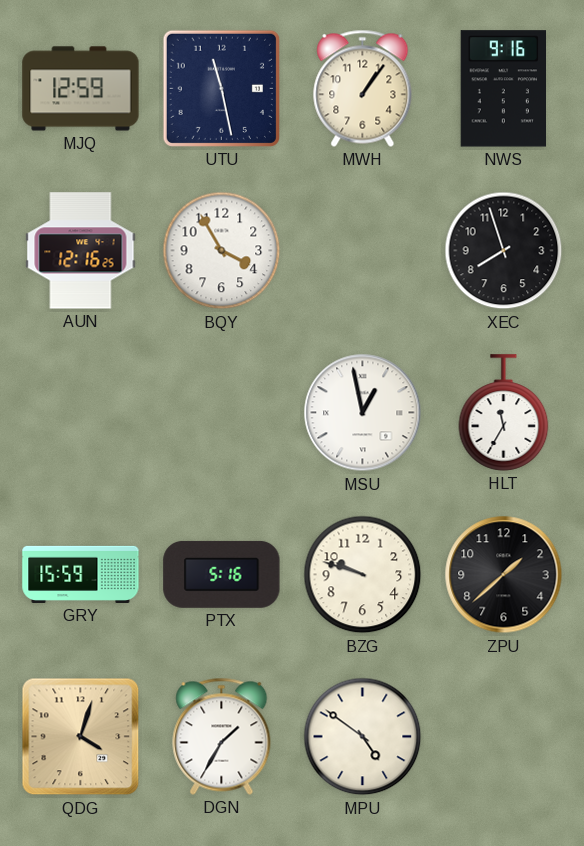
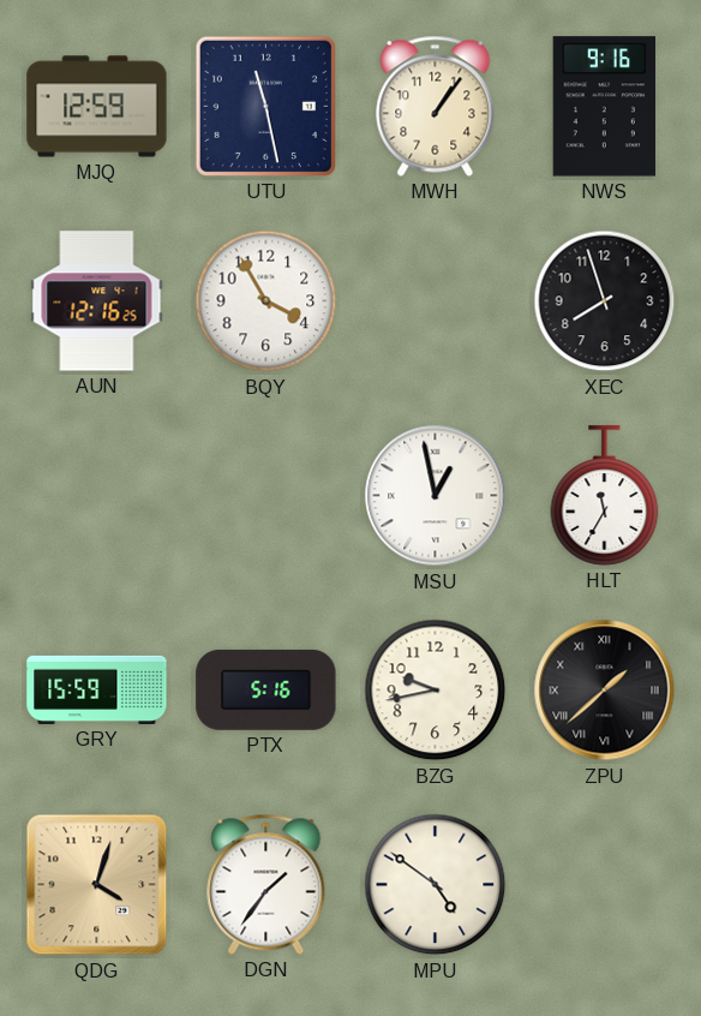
BZG: 9:48 -> 9:43
ZPU numerals: Arabic -> Roman
DGN: 1:35 -> 1:36
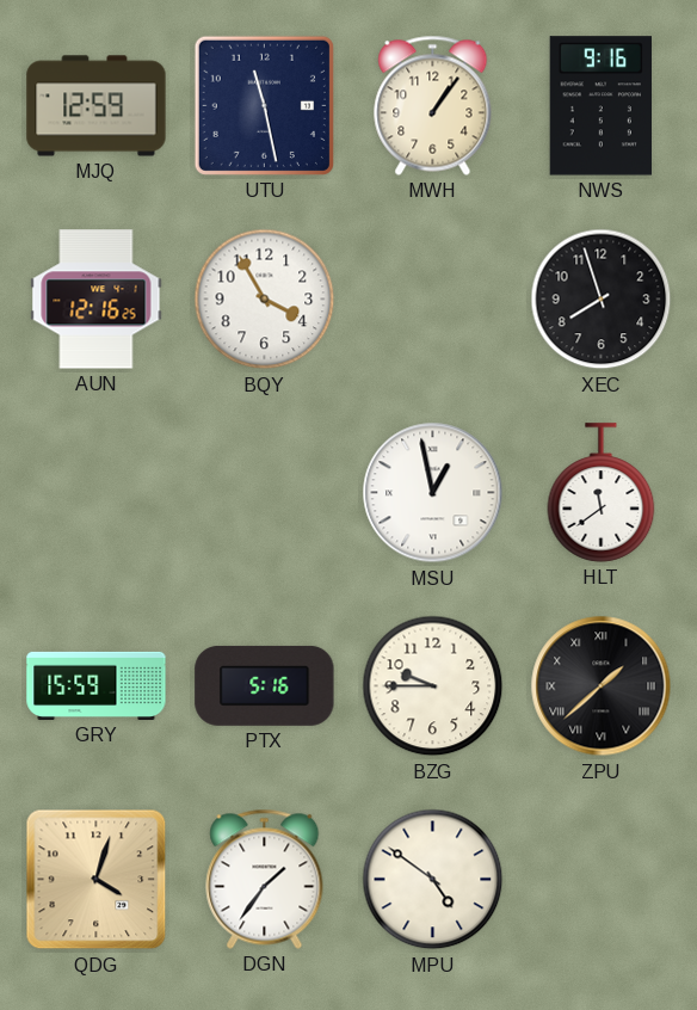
HLT: 11:35 -> 11:39
BZG: 9:43 -> 9:45
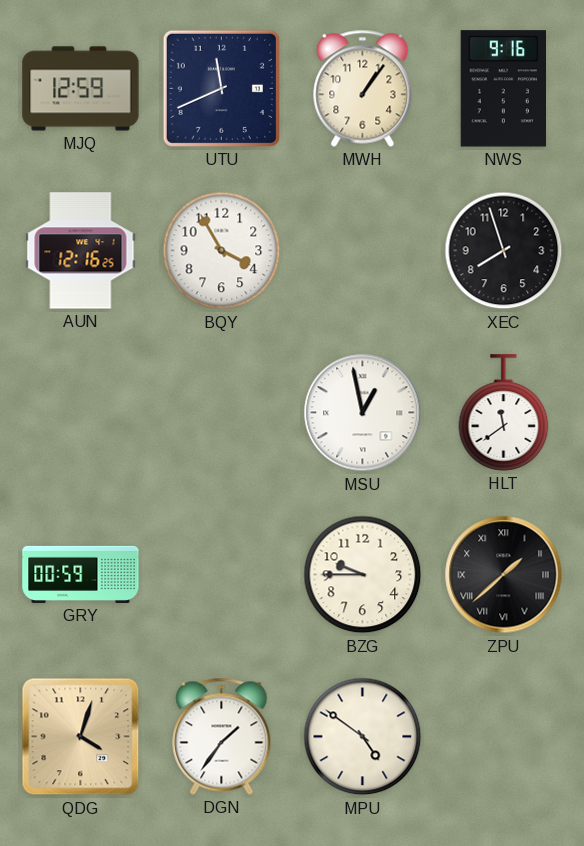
UTU: 11:28 -> 11:41
GRY: 15:59 -> 00:59
PTX: 5:16 -> none
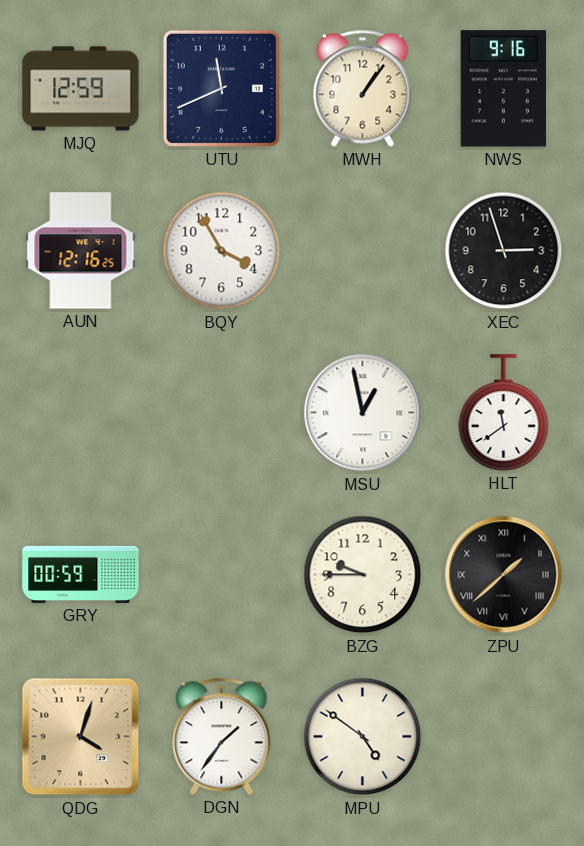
XEC: 7:57 -> 2:57
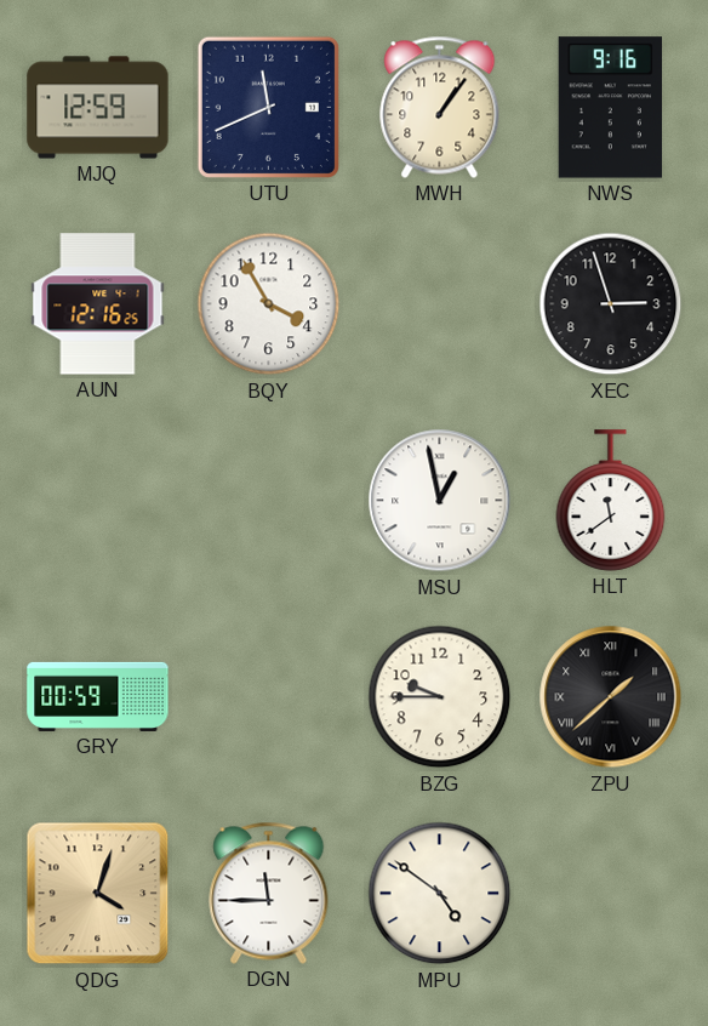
DGN: 1:36 -> 11:45
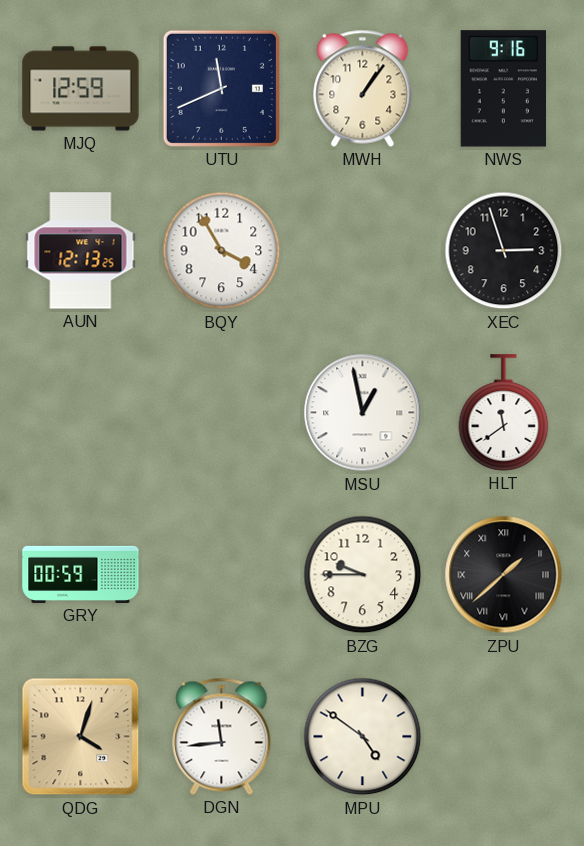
AUN: 12:16 -> 12:13
DGN: 11:45 -> 11:44
